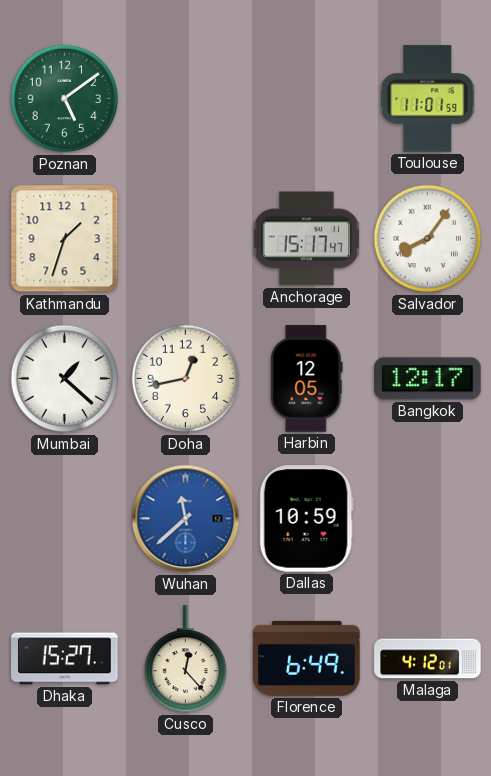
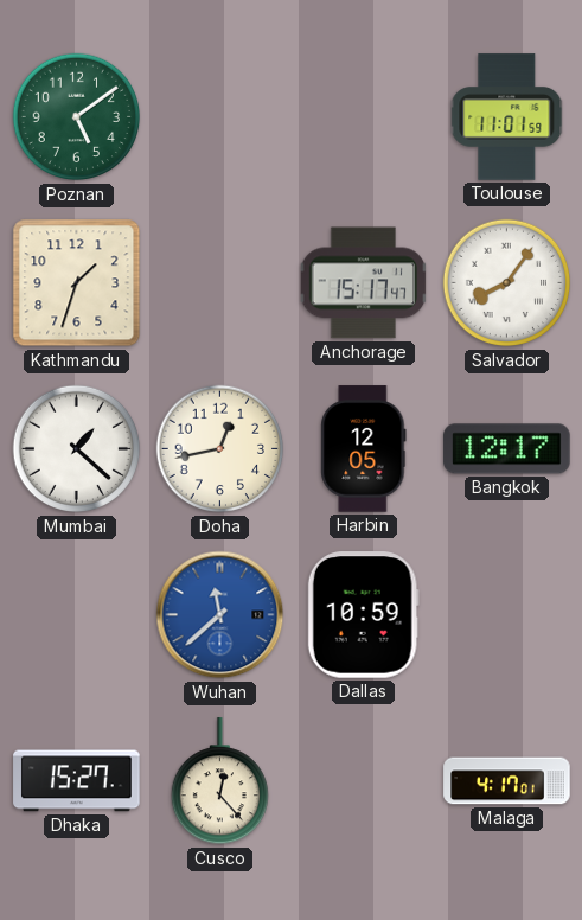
Florence: 6:49 -> none
Malaga: 4:12 -> 4:17
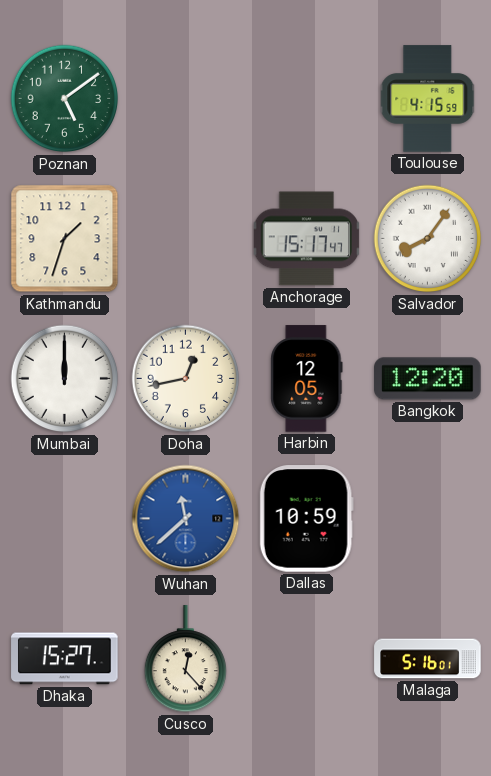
Toulouse: 11:01 -> 4:15
Mumbai: 1:22 -> 12:00
Bangkok: 12:17 -> 12:20
Malaga: 4:17 -> 5:16
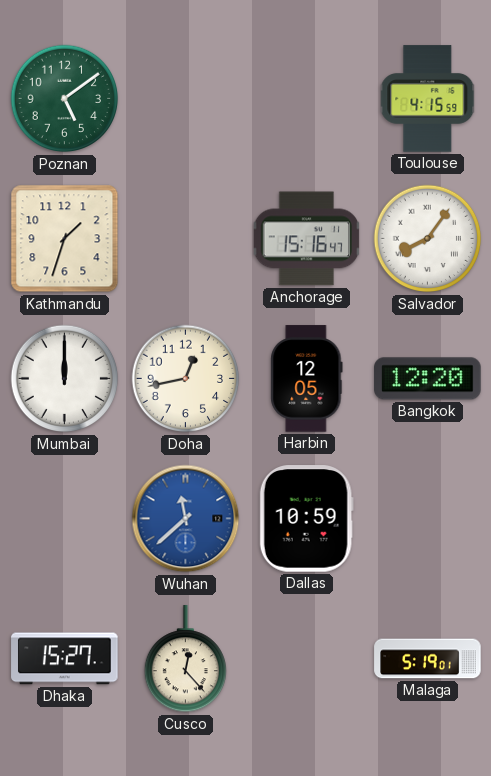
Anchorage: 15:17 -> 15:16
Malaga: 5:16 -> 5:19
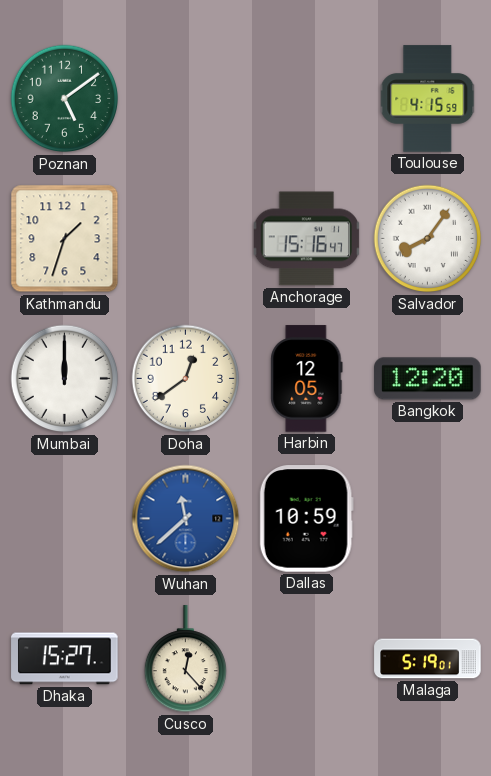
Doha: 12:43 -> 12:39
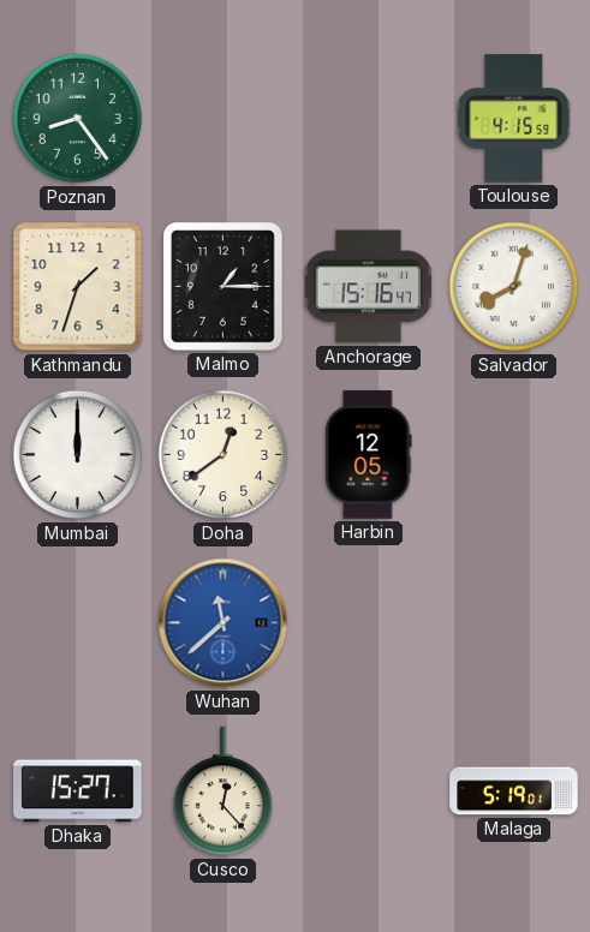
Poznan: 5:09 -> 8:24
Malmo: none -> 1:15
Salvador: 8:06 -> 8:03
Bangkok: 12:20 -> none
Dallas: 10:59 -> none
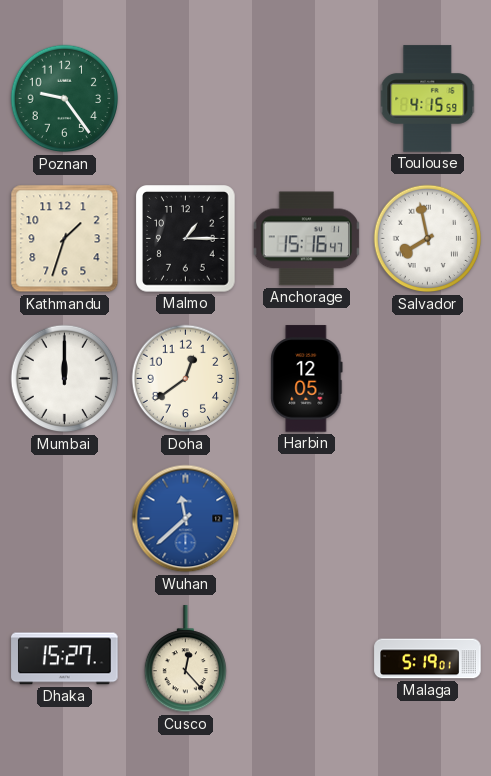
Poznan: 8:24 -> 9:24
Salvador: 8:03 -> 7:58
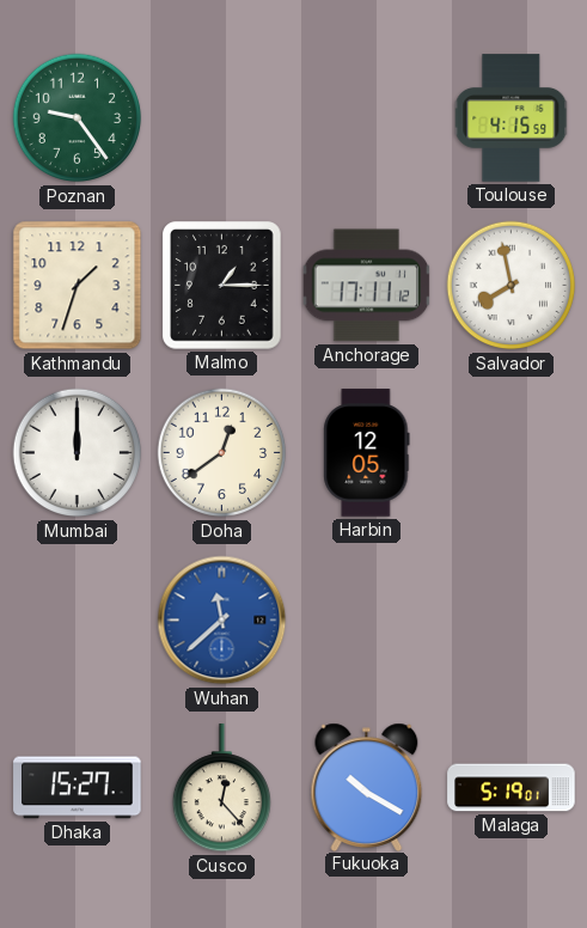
Anchorage: 15:16 -> 17:11
Fukuoka: none -> 10:20
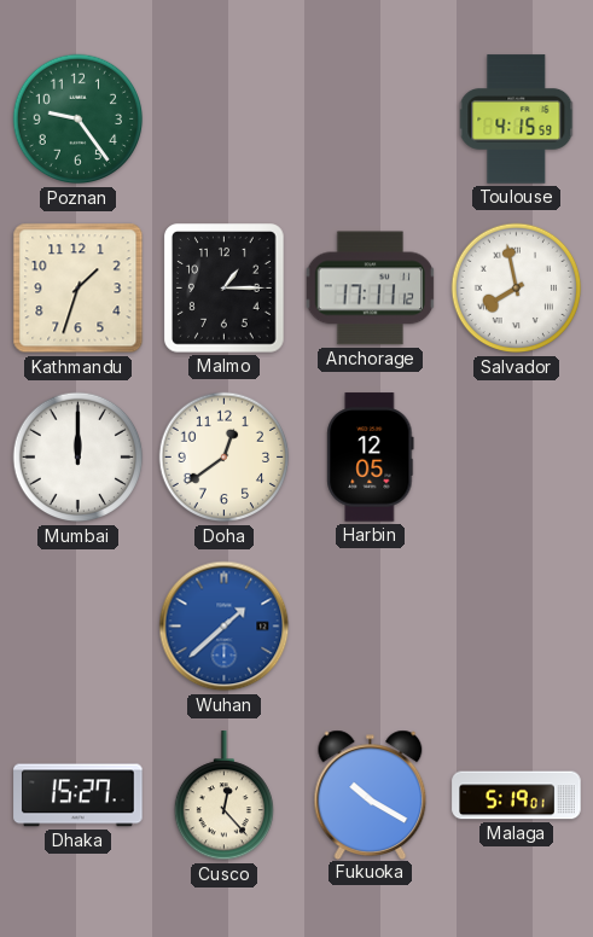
Wuhan: 11:38 -> 1:38
